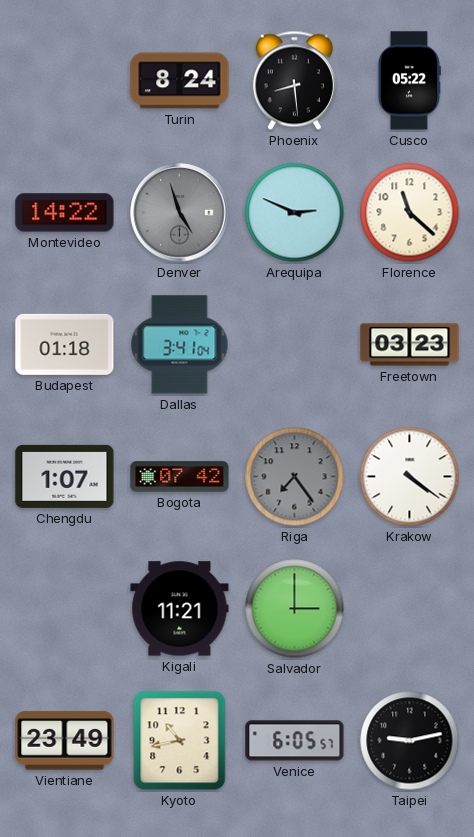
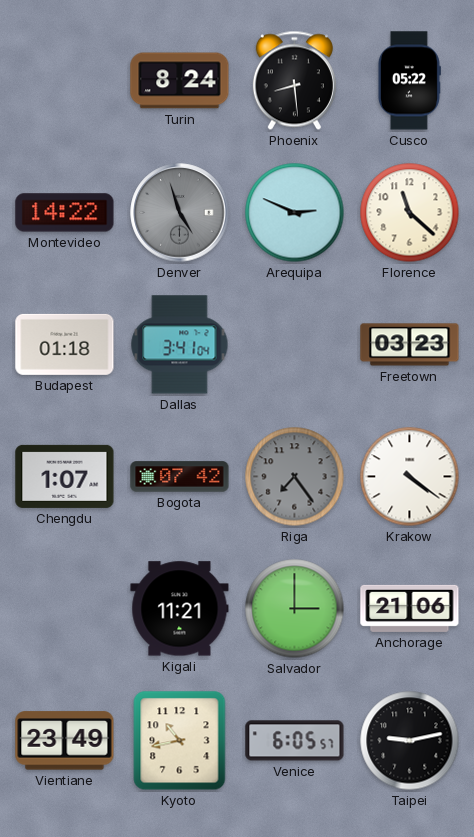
Anchorage: none -> 21:06
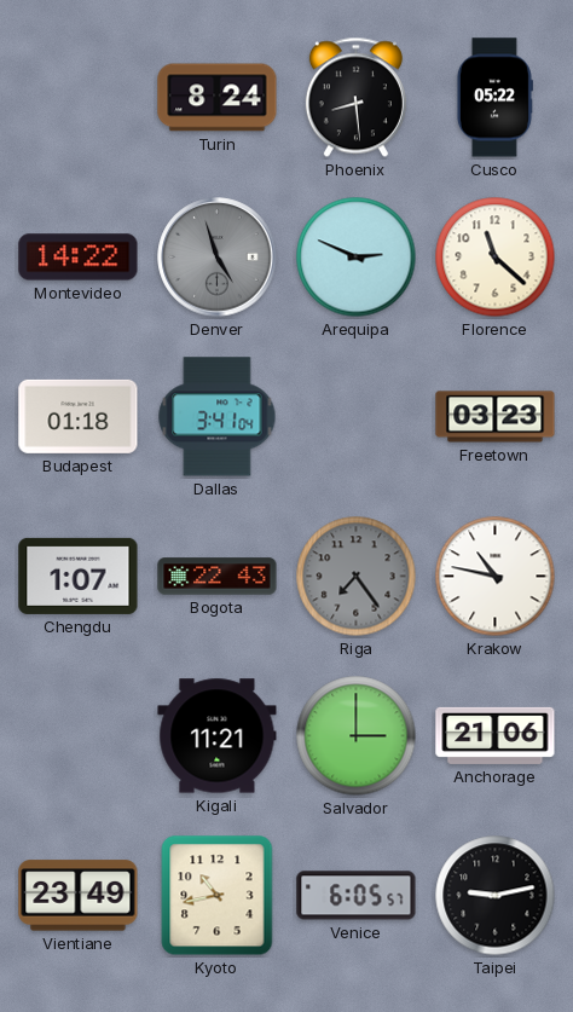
Bogota: 07:42 -> 22:43
Krakow: 4:21 -> 10:47
